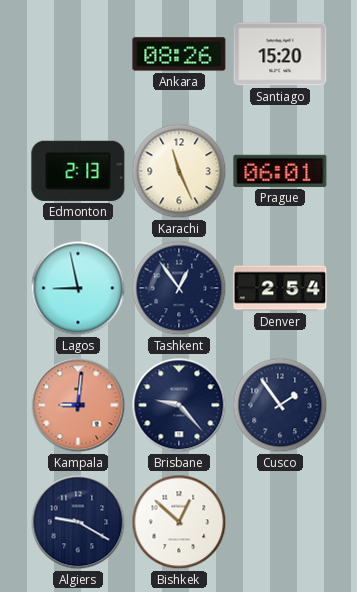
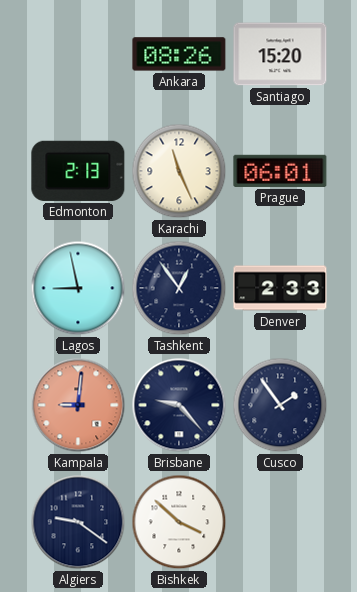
Denver: 2:54 -> 2:33
Algiers: 9:20 -> 9:21
Bishkek: 12:52 -> 3:52
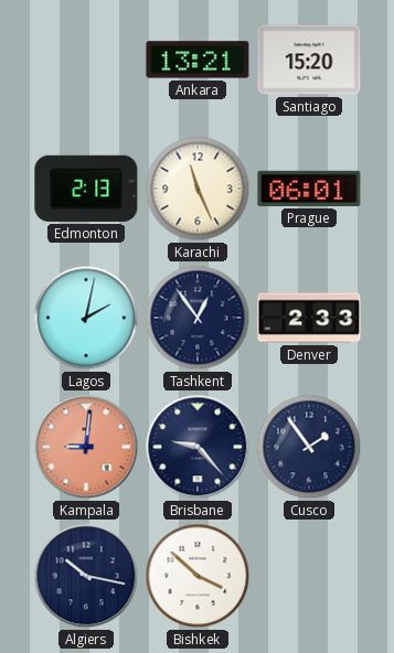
Ankara: 08:26 -> 13:21
Lagos: 8:58 -> 2:02
Algiers: 9:21 -> 10:17
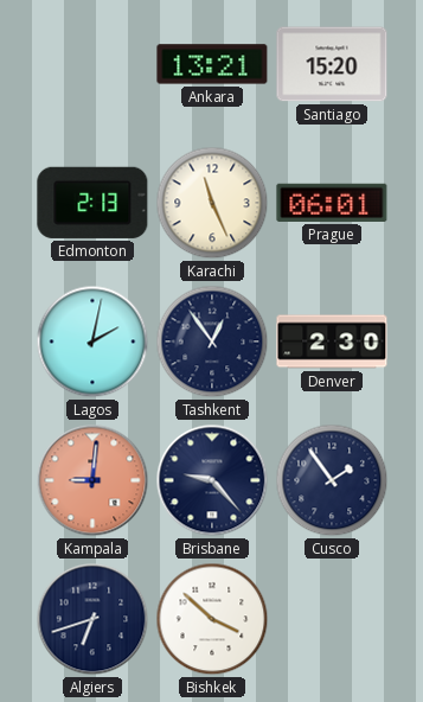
Denver: 2:33 -> 2:30
Algiers: 10:17 -> 6:42
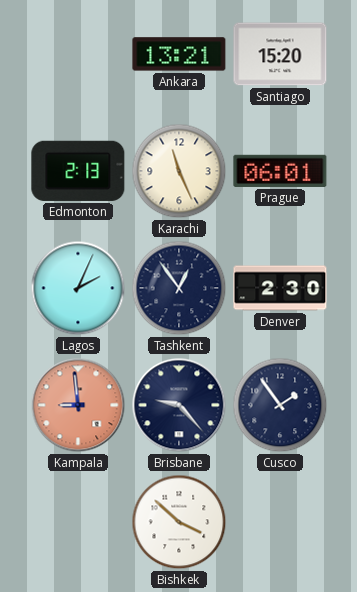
Lagos: 2:02 -> 2:04
Kampala: 9:01 -> 8:59
Algiers: 6:42 -> none
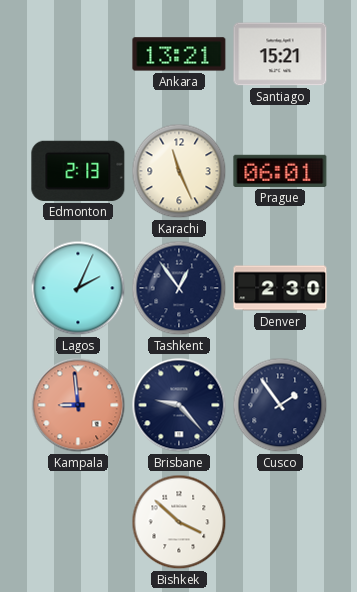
Santiago: 15:20 -> 15:21
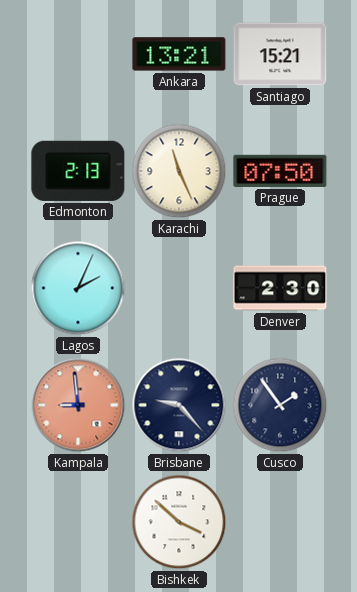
Prague: 06:01 -> 07:50
Tashkent: 12:54 -> none
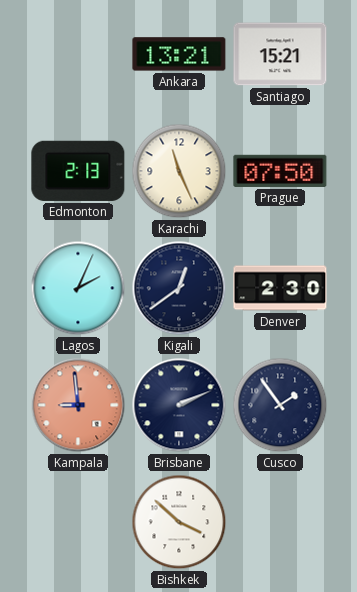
Kigali: none -> 12:39
Brisbane: 9:23 -> 2:11
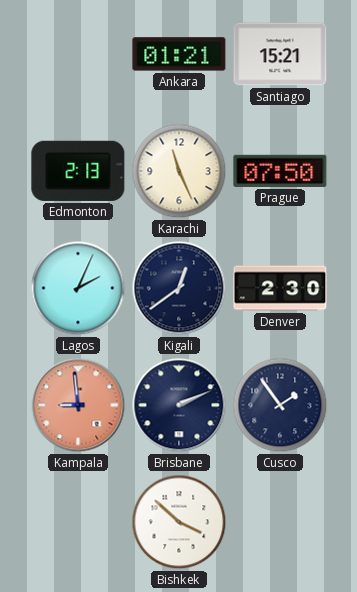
Ankara: 13:21 -> 01:21
